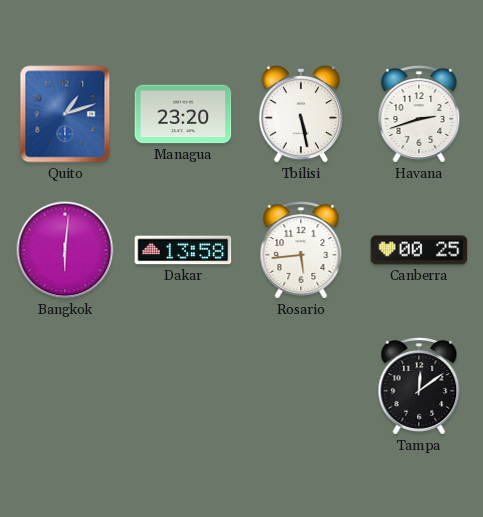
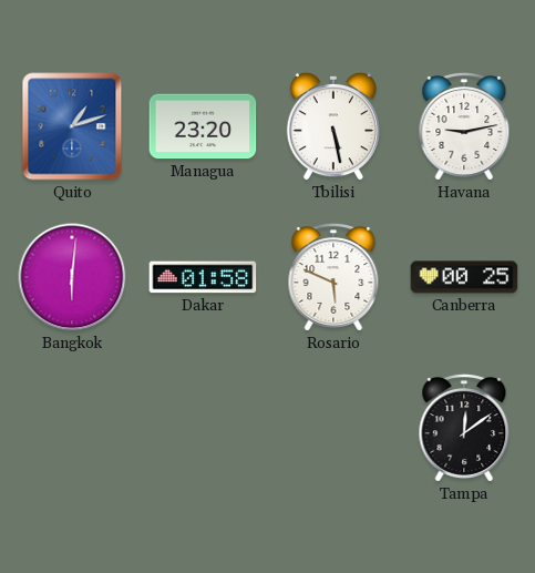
Havana: 2:42 -> 9:13
Dakar: 13:58 -> 01:58
Rosario: 5:44 -> 5:49
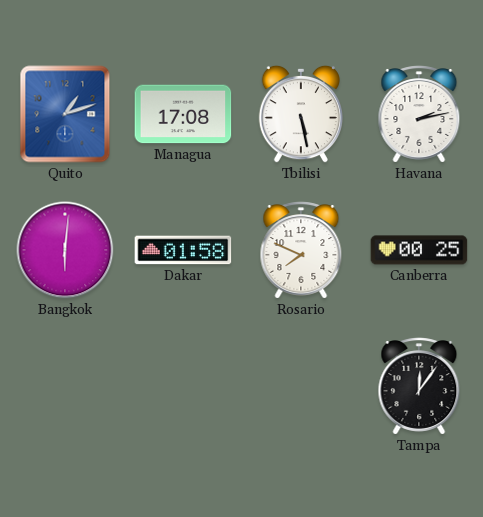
Managua: 23:20 -> 17:08
Havana: 9:13 -> 2:13
Rosario: 5:49 -> 7:49
Tampa: 12:09 -> 12:06
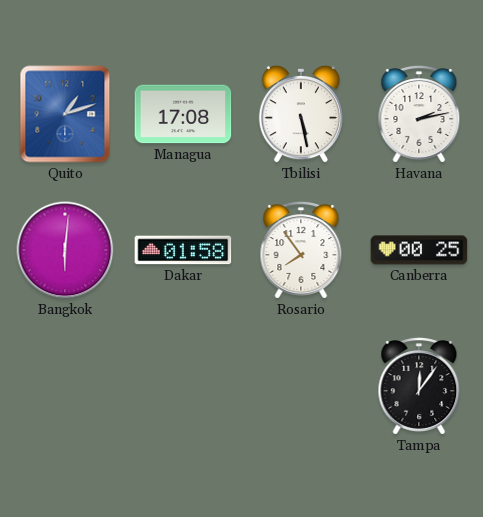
Rosario: 7:49 -> 7:54
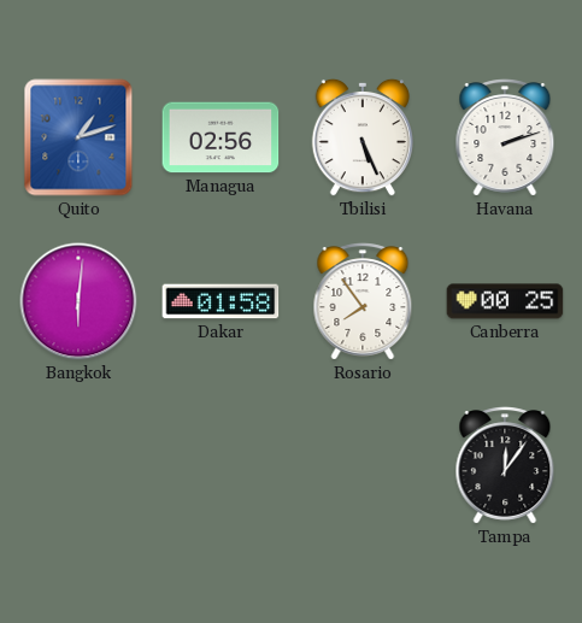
Managua: 17:08 -> 02:56
Tbilisi: 5:28 -> 5:26
Havana: 2:13 -> 2:12
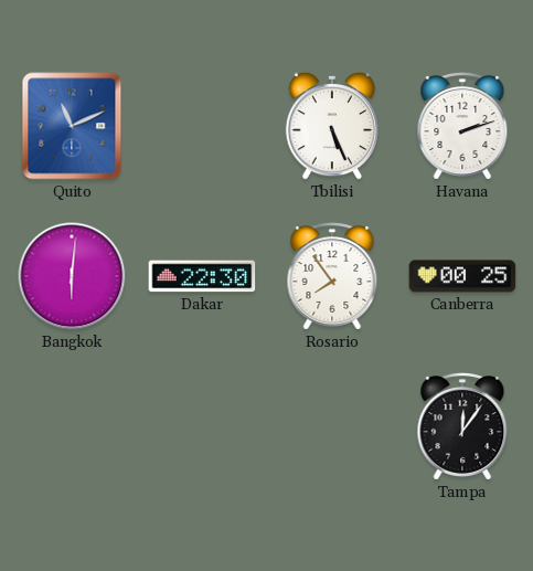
Quito: 1:12 -> 11:11
Managua: 02:56 -> none
Dakar: 01:58 -> 22:30
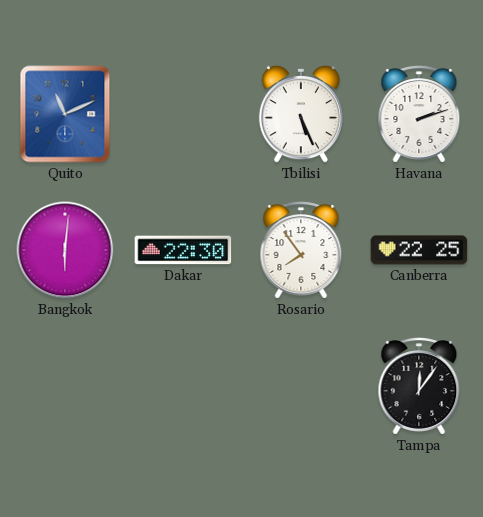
Canberra: 00:25 -> 22:25
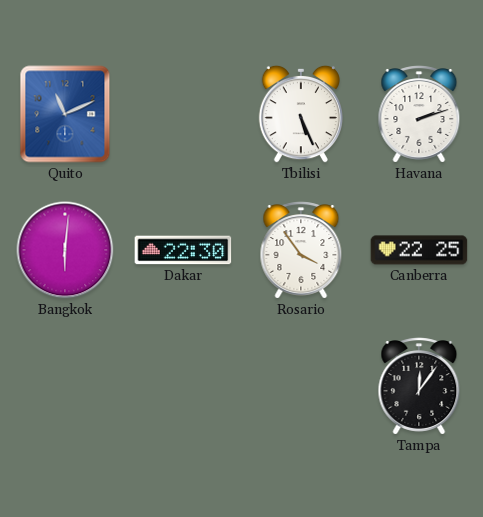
Rosario: 7:54 -> 3:54
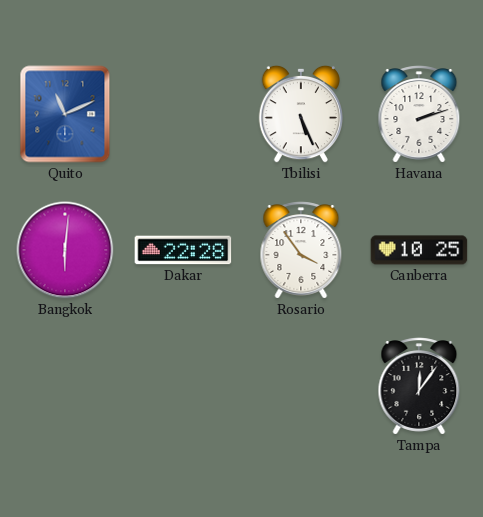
Dakar: 22:30 -> 22:28
Canberra: 22:25 -> 10:25
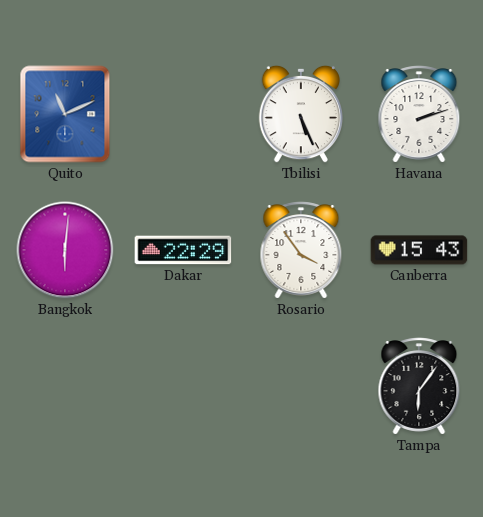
Dakar: 22:28 -> 22:29
Canberra: 10:25 -> 15:43
Tampa: 12:06 -> 6:06
